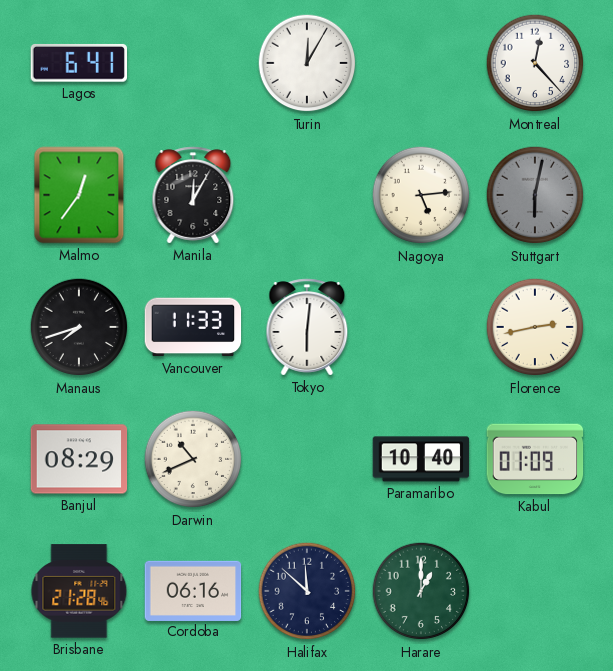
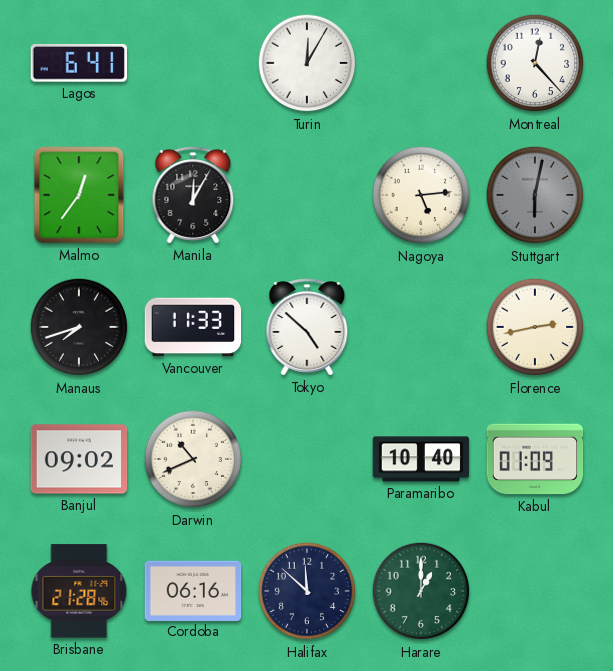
Tokyo: 6:01 -> 4:52
Banjul: 08:29 -> 09:02
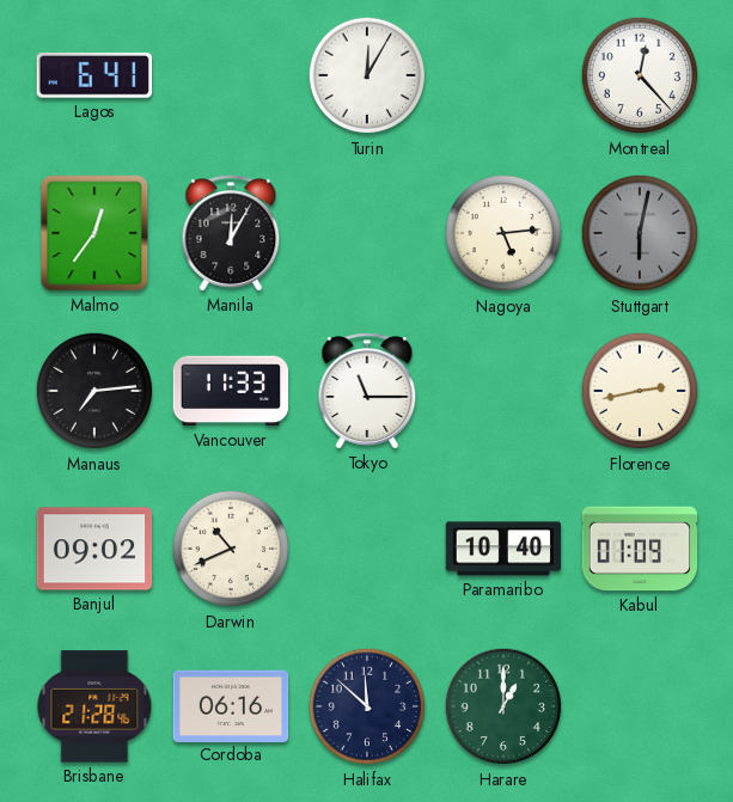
Manaus: 7:42 -> 7:14
Tokyo: 4:52 -> 11:15
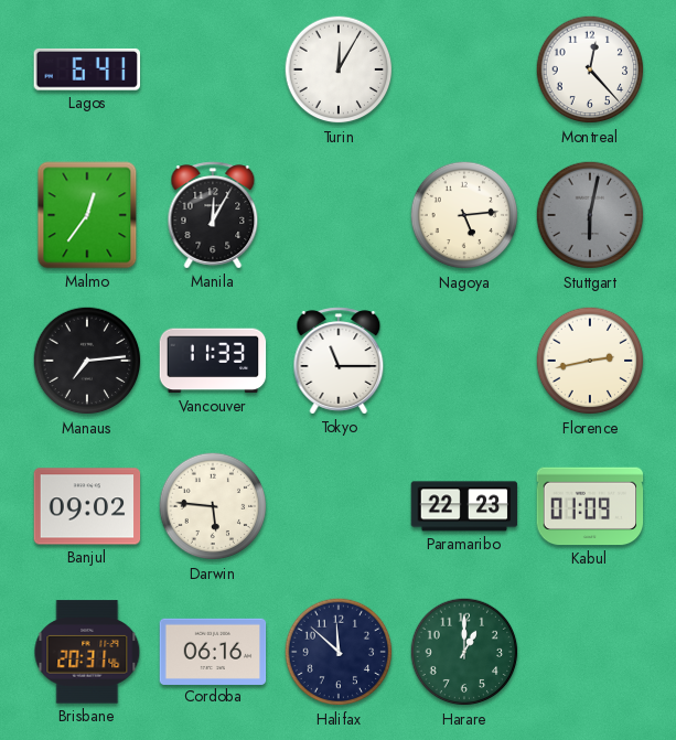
Darwin: 10:41 -> 5:46
Paramaribo: 10:40 -> 22:23
Brisbane: 21:28 -> 20:31
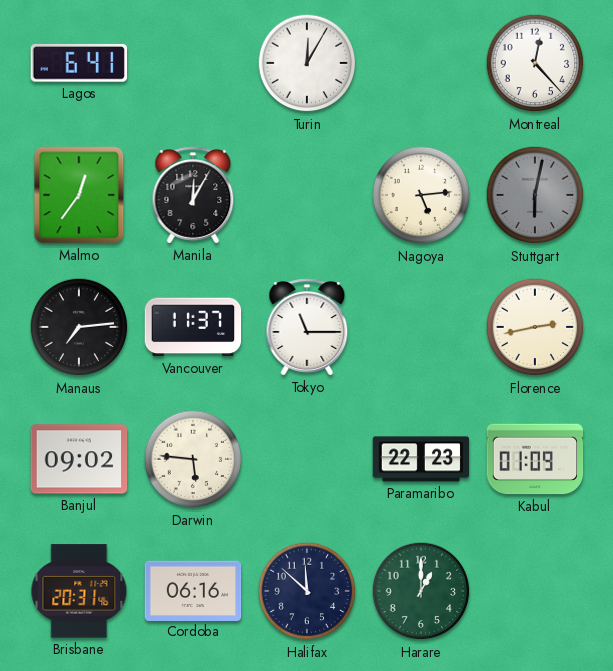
Vancouver: 11:33 -> 11:37
